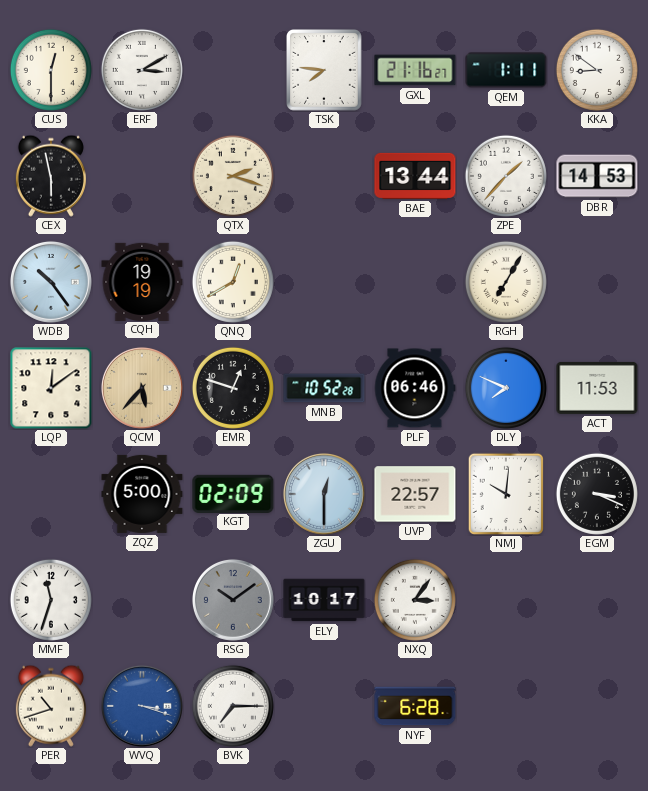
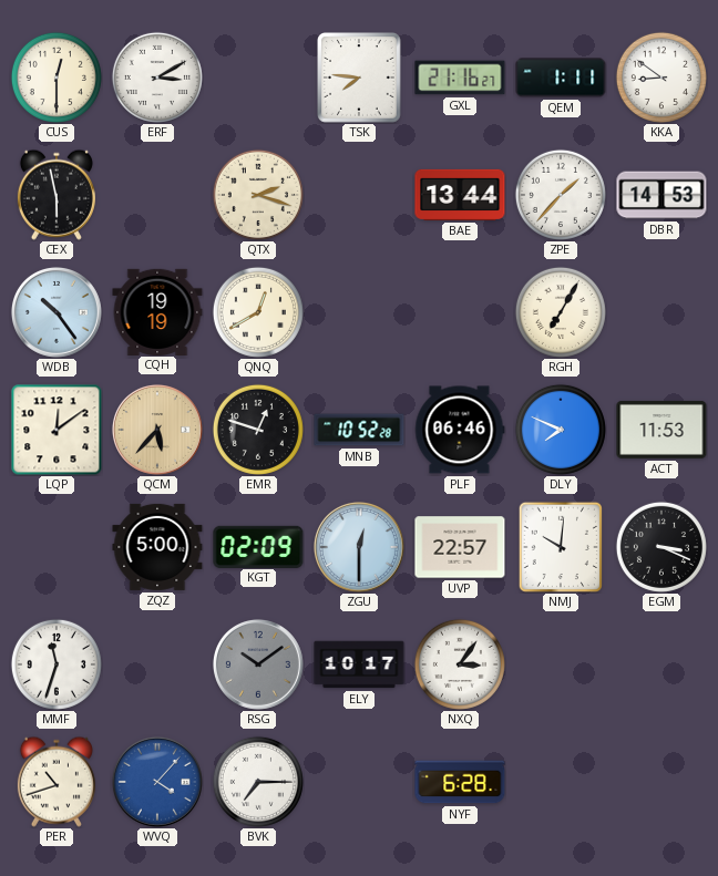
WVQ: 3:18 -> 4:07
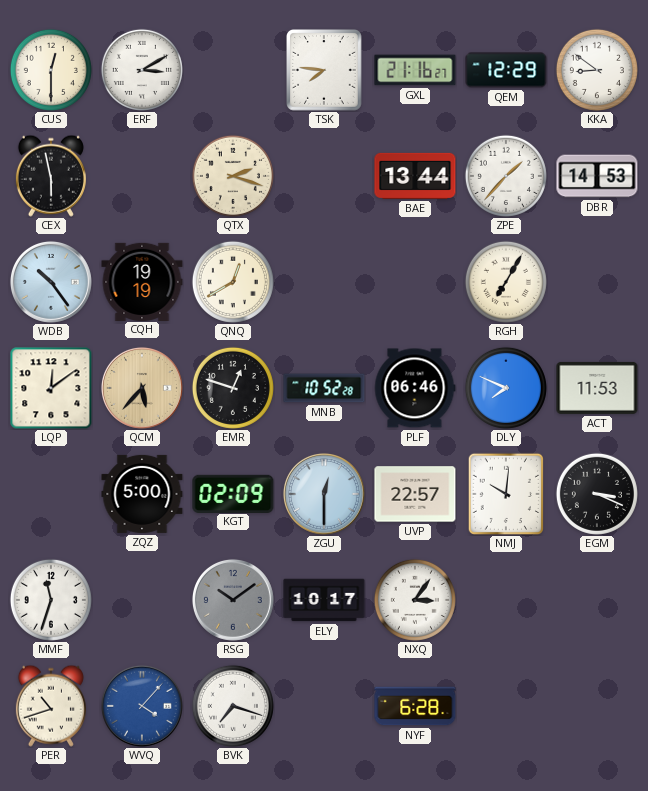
QEM: 1:11 -> 12:29
BVK: 7:15 -> 7:18
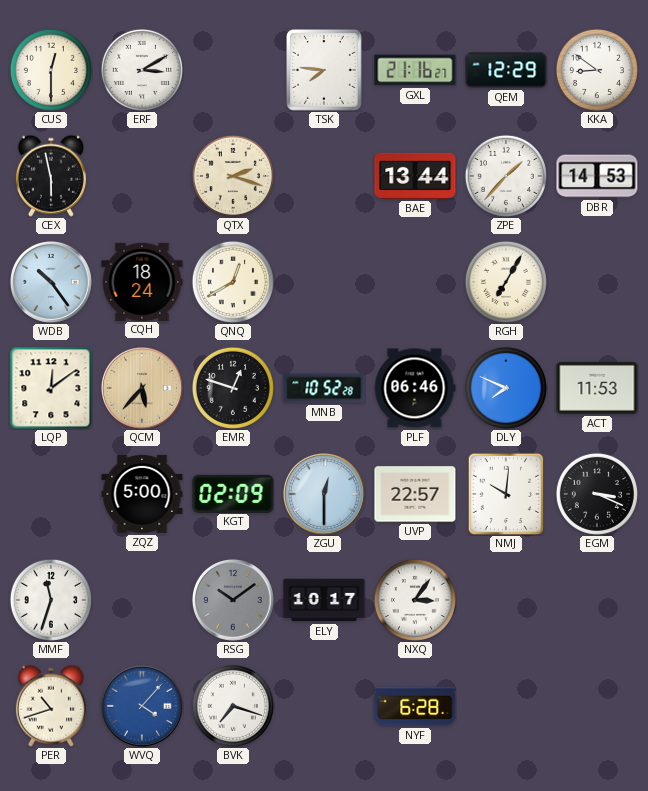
CQH: 19:19 -> 18:24
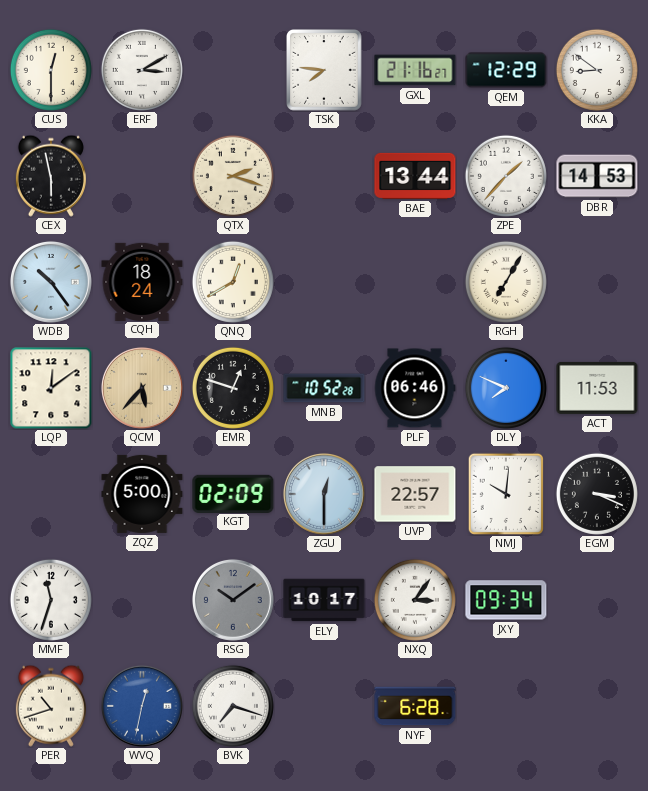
JXY: none -> 09:34
WVQ: 4:07 -> 12:32
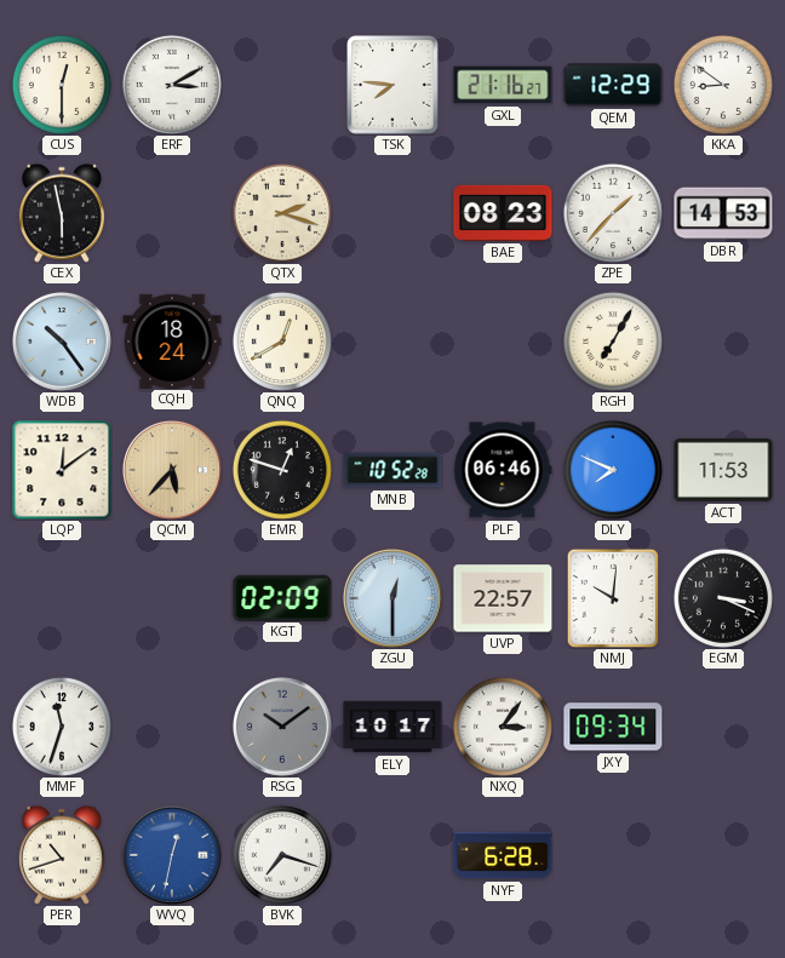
BAE: 13:44 -> 08:23
ZQZ: 5:00 -> none
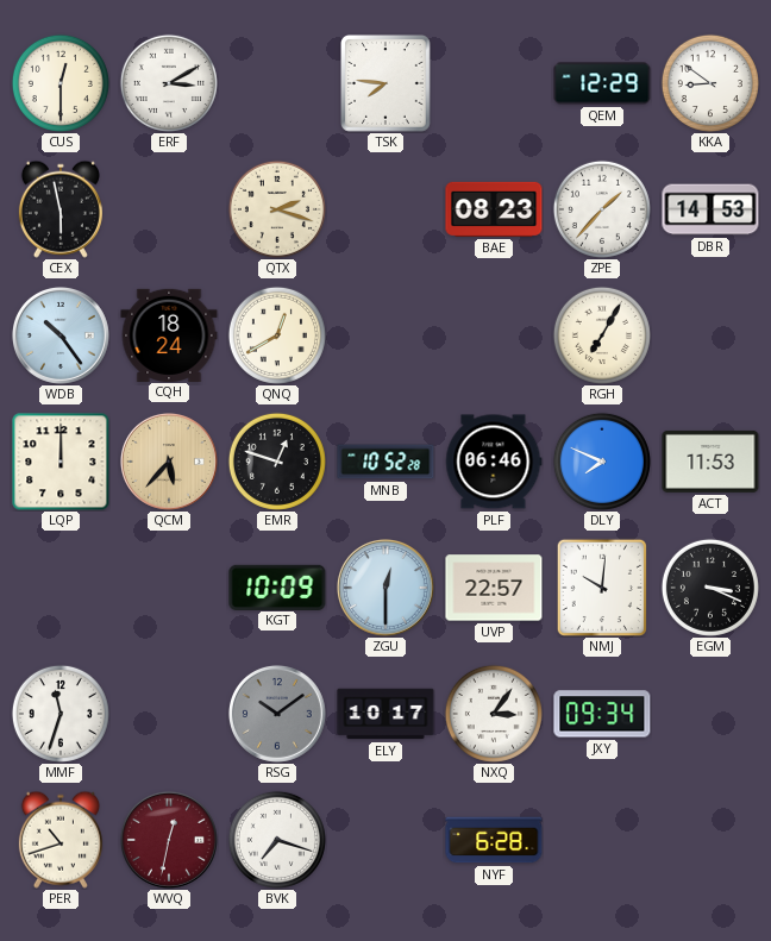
GXL: 21:16 -> none
LQP: 12:09 -> 12:00
KGT: 02:09 -> 10:09
WVQ dial: blue -> burgundy
